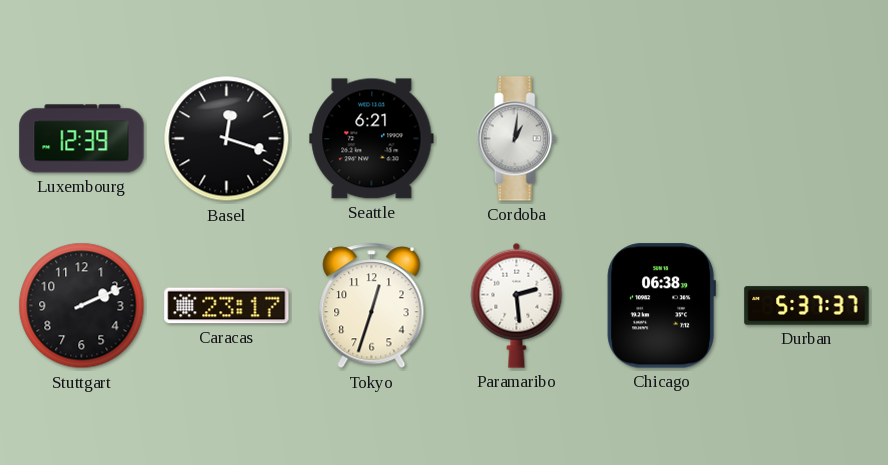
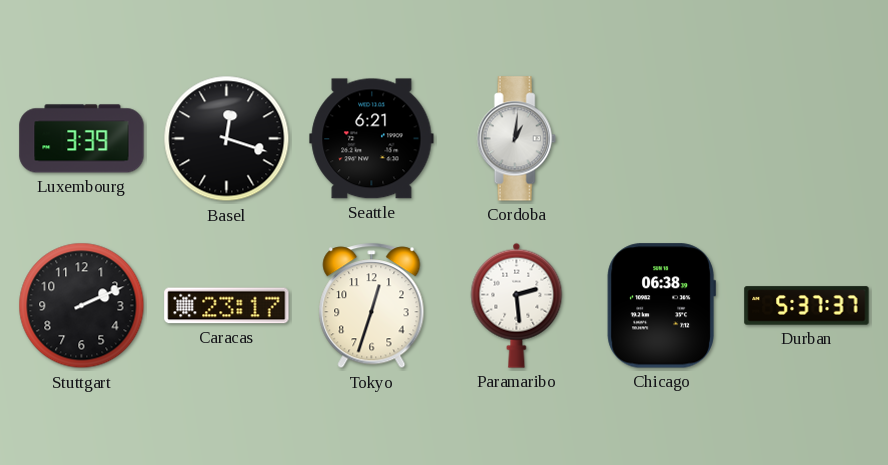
Luxembourg: 12:39 -> 3:39
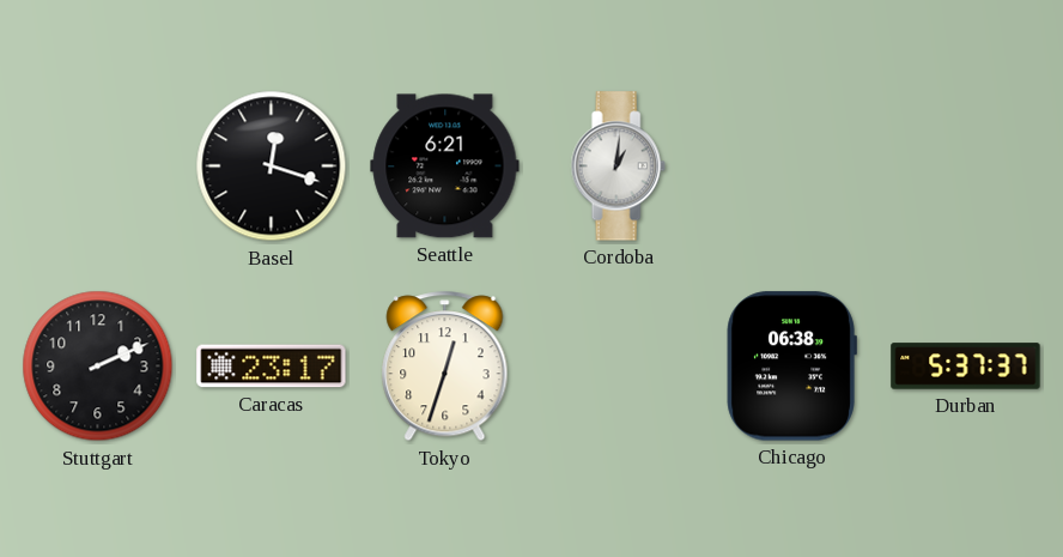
Luxembourg: 3:39 -> none
Paramaribo: 2:29 -> none
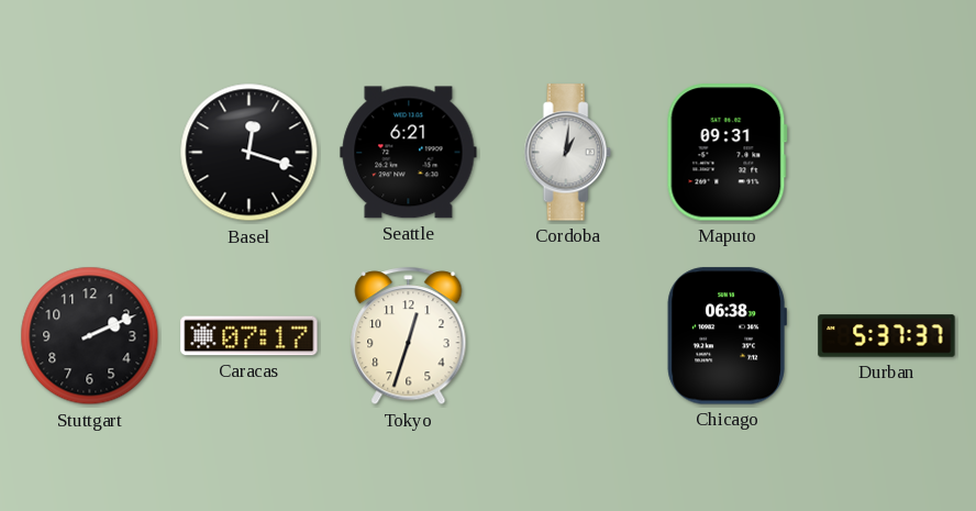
Maputo: none -> 09:31
Caracas: 23:17 -> 07:17
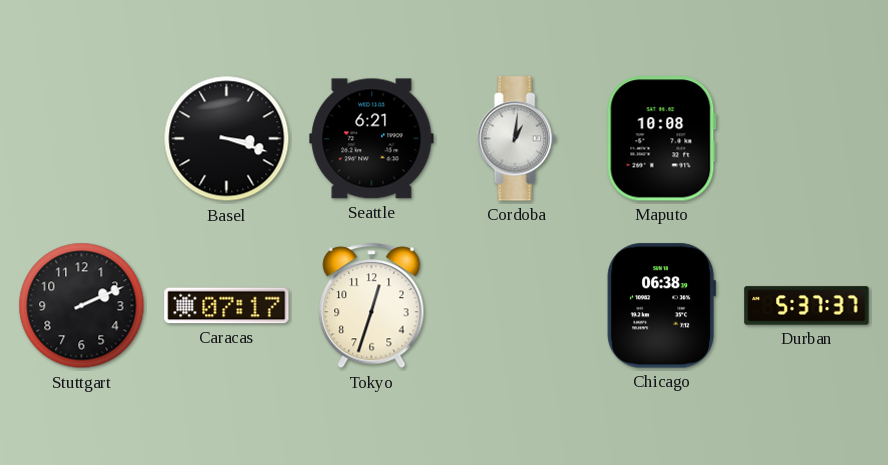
Basel: 12:18 -> 3:18
Maputo: 09:31 -> 10:08
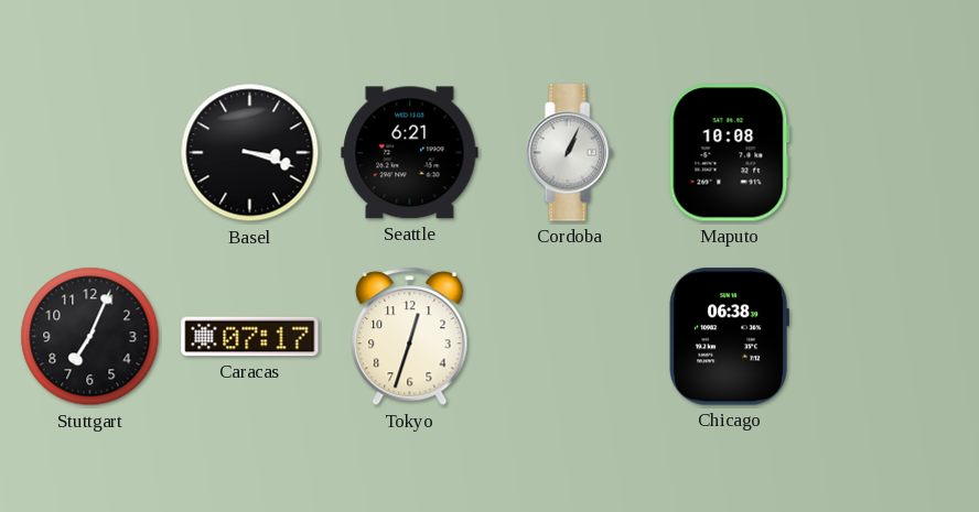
Cordoba: 1:01 -> 1:04
Stuttgart: 2:11 -> 7:04
Durban: 5:37 -> none
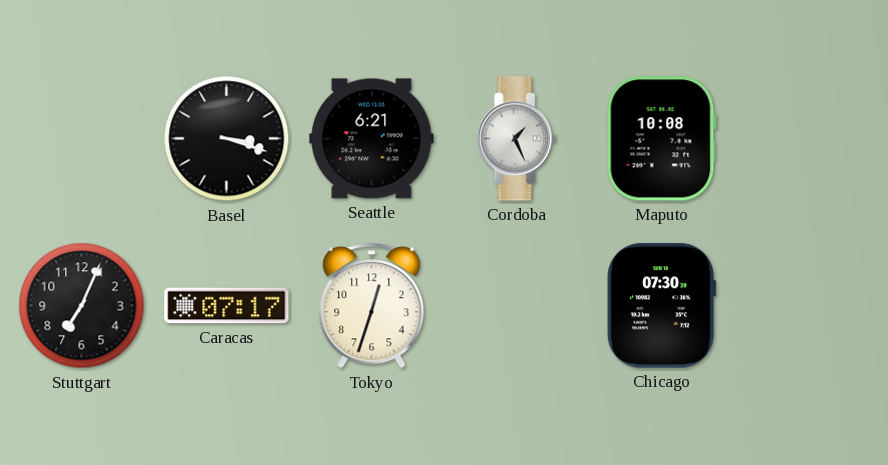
Cordoba: 1:04 -> 1:26
Chicago: 06:38 -> 07:30
